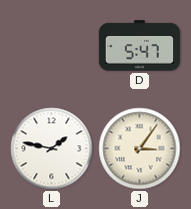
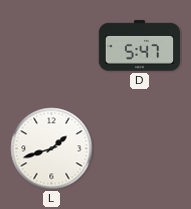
L: 1:47 -> 1:42
J: 3:06 -> none
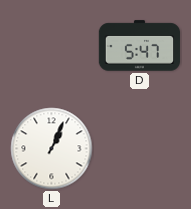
L: 1:42 -> 1:04
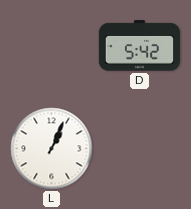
D: 5:47 -> 5:42
